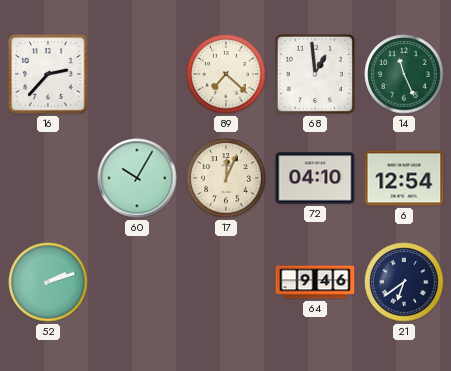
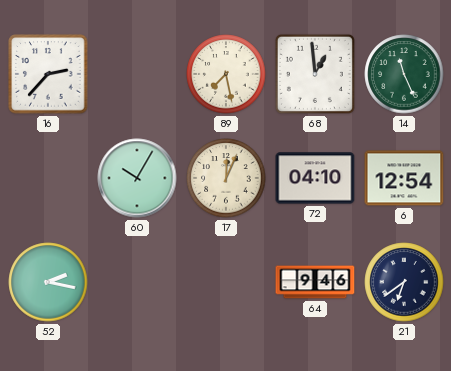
89: 7:22 -> 7:28
52: 2:12 -> 2:17
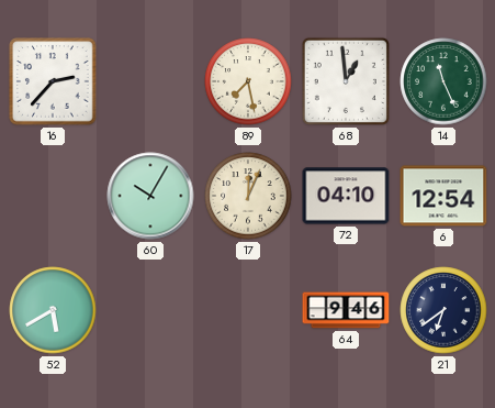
52: 2:17 -> 5:40
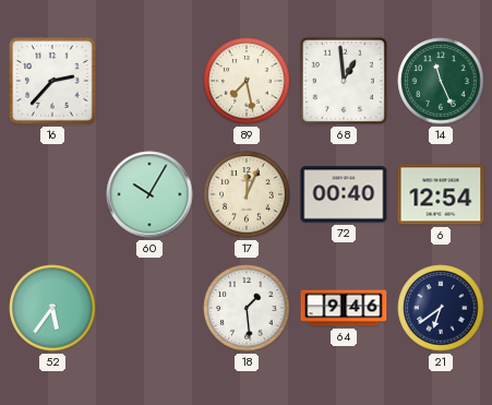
72: 04:10 -> 00:40
52: 5:40 -> 5:36
18: none -> 1:29
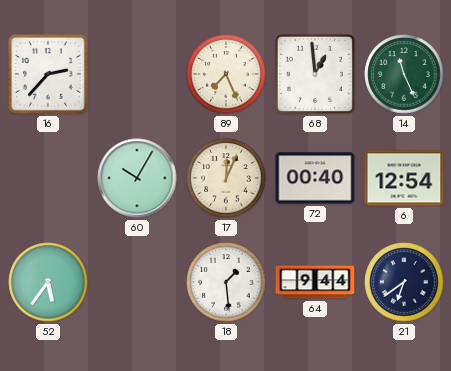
89: 7:28 -> 7:26
64: 9:46 -> 9:44
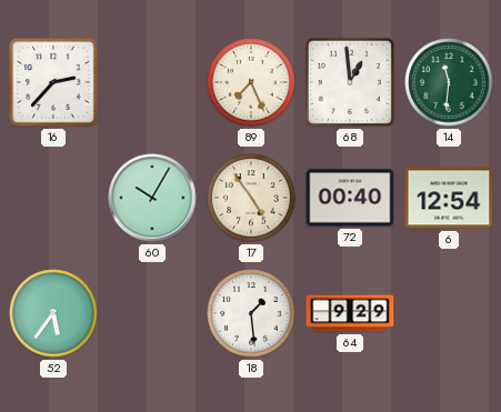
14: 11:26 -> 11:31
17: 12:04 -> 4:54
64: 9:44 -> 9:29
21: 6:39 -> none
